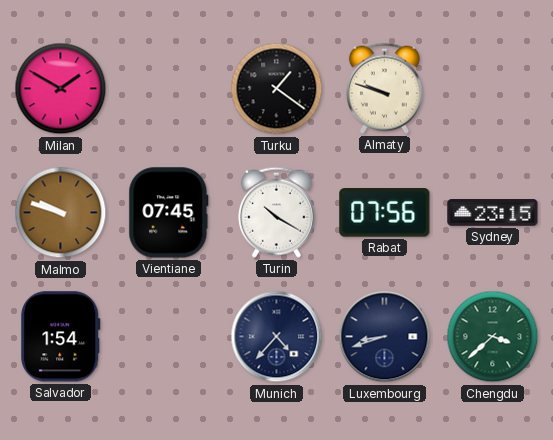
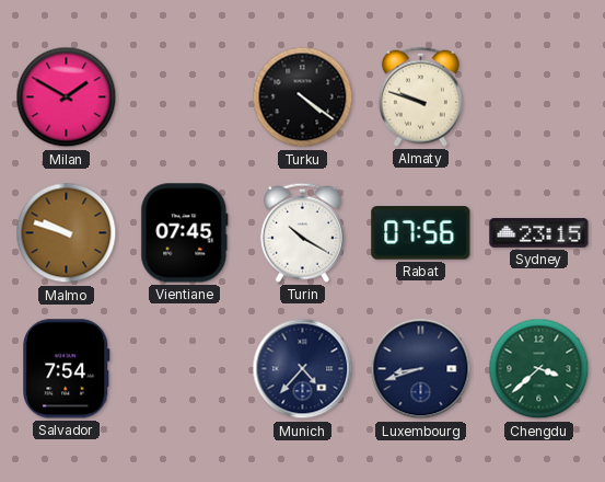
Turku: 1:21 -> 4:21
Salvador: 1:54 -> 7:54
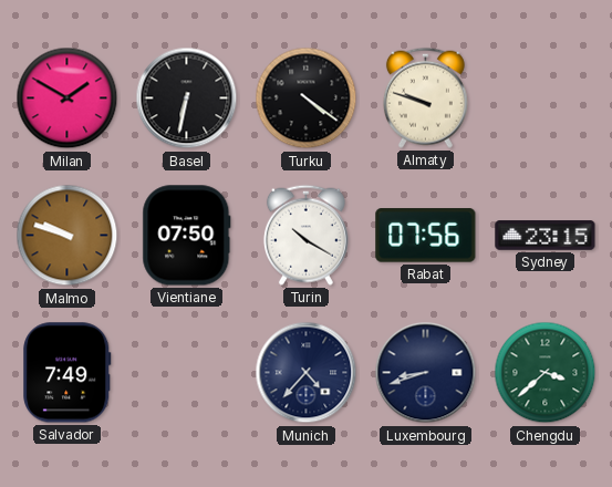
Basel: none -> 6:32
Vientiane: 07:45 -> 07:50
Salvador: 7:54 -> 7:49
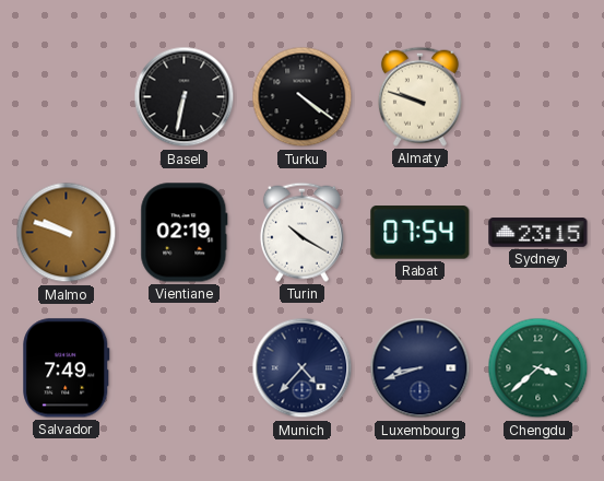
Milan: 1:50 -> none
Vientiane: 07:50 -> 02:19
Rabat: 07:56 -> 07:54
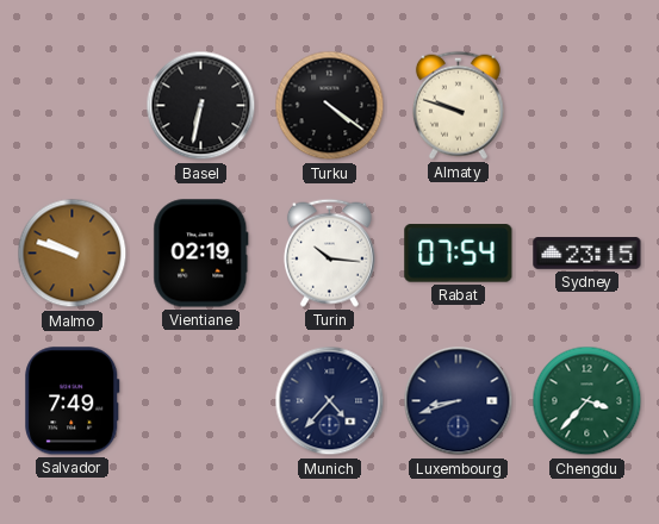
Turin: 10:20 -> 10:16
Chengdu: 3:38 -> 3:37
